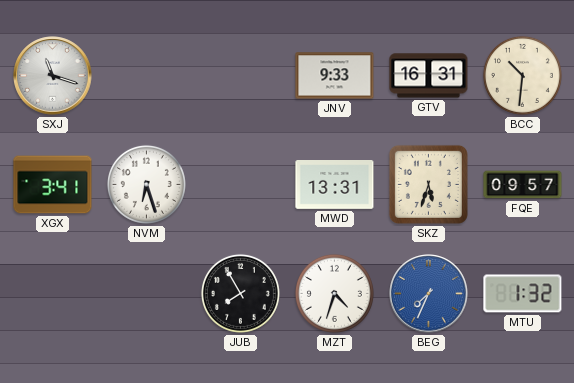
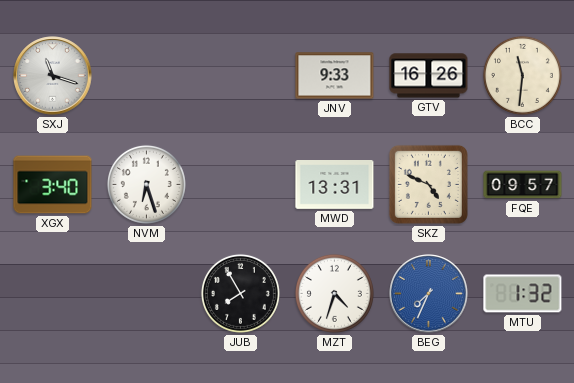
GTV: 16:31 -> 16:26
BCC: 10:31 -> 11:31
XGX: 3:41 -> 3:40
SKZ: 5:33 -> 4:49
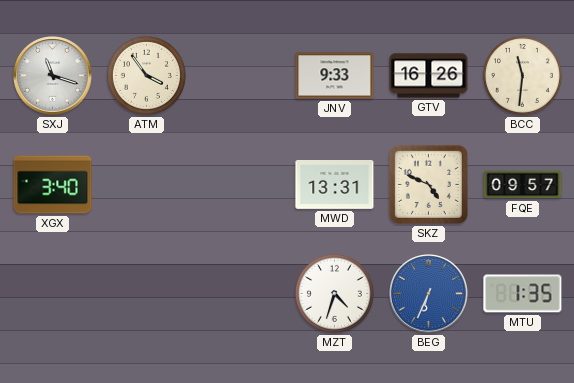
ATM: none -> 3:54
NVM: 6:27 -> none
JUB: 7:55 -> none
BEG: 7:34 -> 6:34
MTU: 1:32 -> 1:35
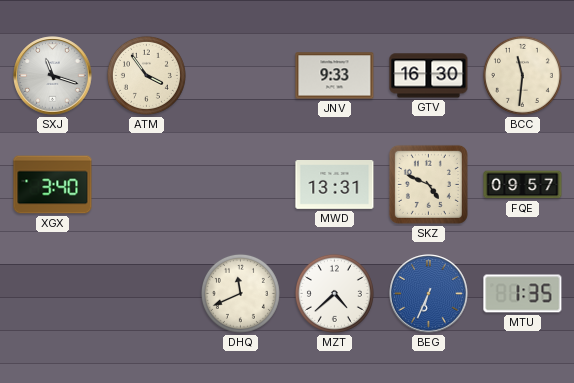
GTV: 16:26 -> 16:30
DHQ: none -> 11:41
MZT: 4:33 -> 4:38
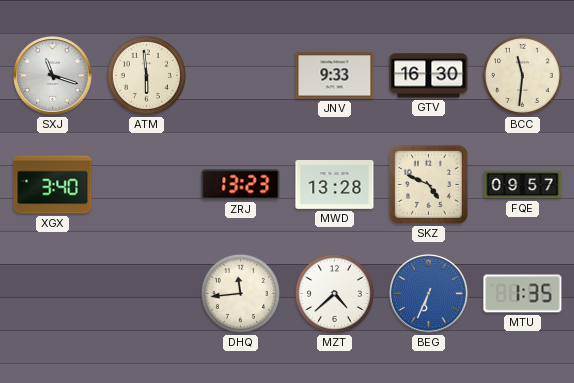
ATM: 3:54 -> 5:59
ZRJ: none -> 13:23
MWD: 13:31 -> 13:28
DHQ: 11:41 -> 11:44
